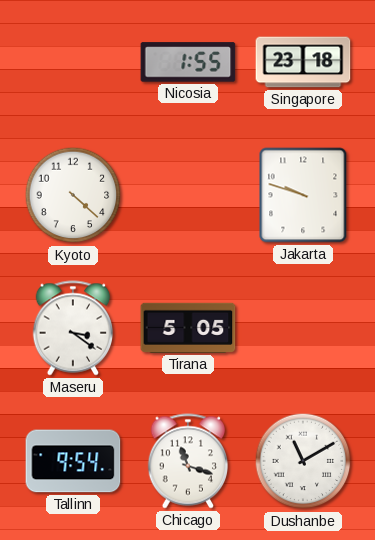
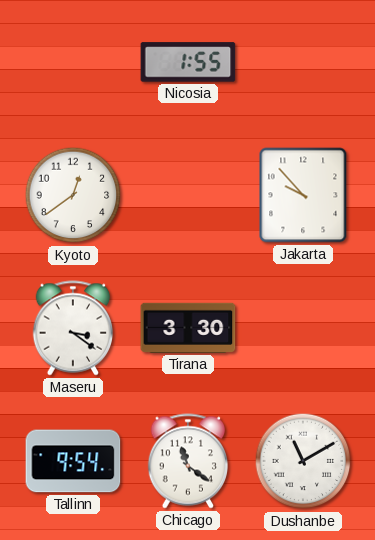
Singapore: 23:18 -> none
Kyoto: 4:22 -> 12:39
Jakarta: 9:48 -> 9:53
Tirana: 5:05 -> 3:30
Chicago: 11:18 -> 11:21
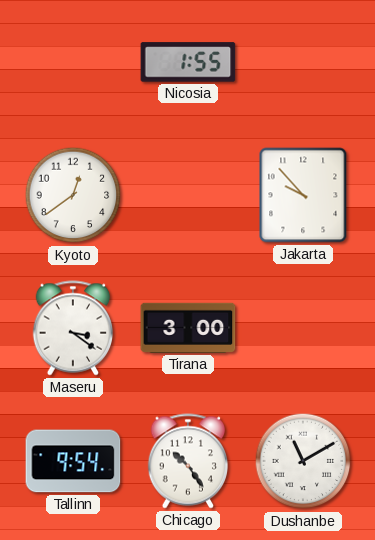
Tirana: 3:30 -> 3:00
Chicago: 11:21 -> 10:24
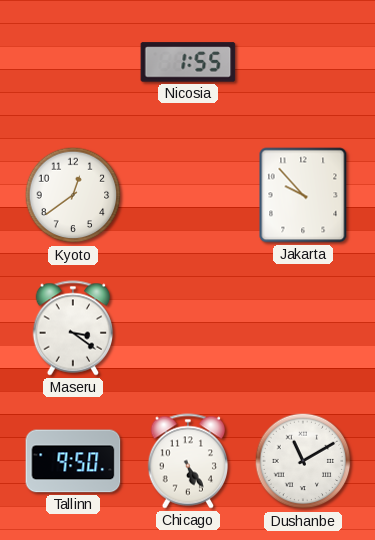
Tirana: 3:00 -> none
Tallinn: 9:54 -> 9:50
Chicago: 10:24 -> 5:24
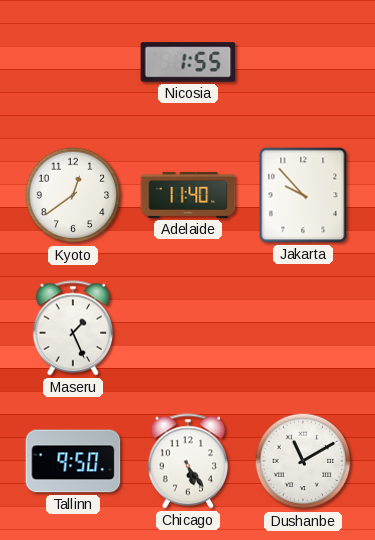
Adelaide: none -> 11:40
Maseru: 3:21 -> 1:26
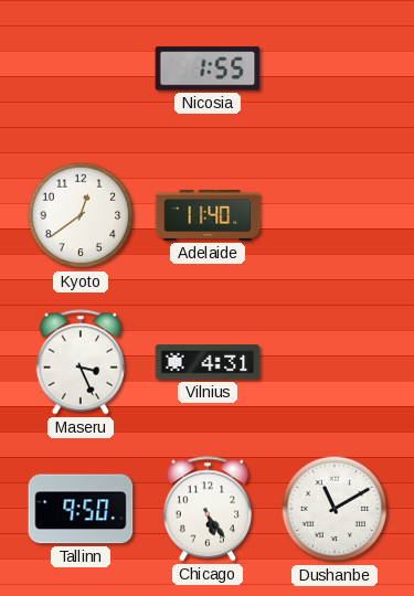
Jakarta: 9:53 -> none
Maseru: 1:26 -> 3:26
Vilnius: none -> 4:31
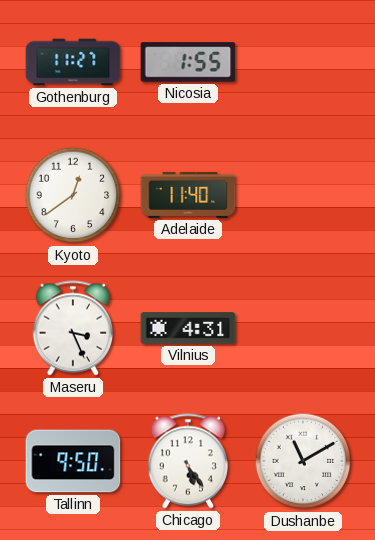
Gothenburg: none -> 11:27
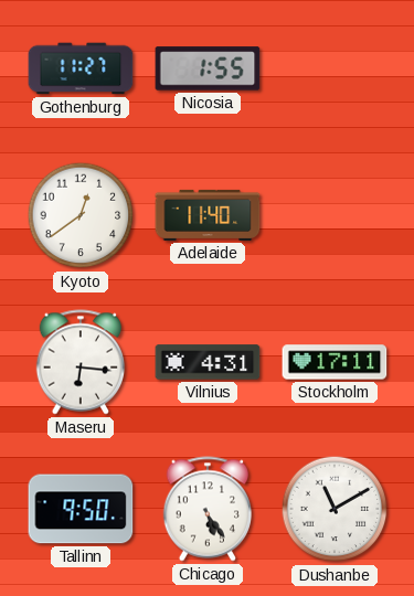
Maseru: 3:26 -> 6:16
Stockholm: none -> 17:11
